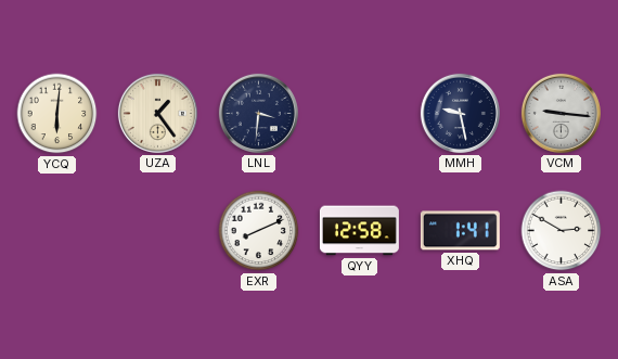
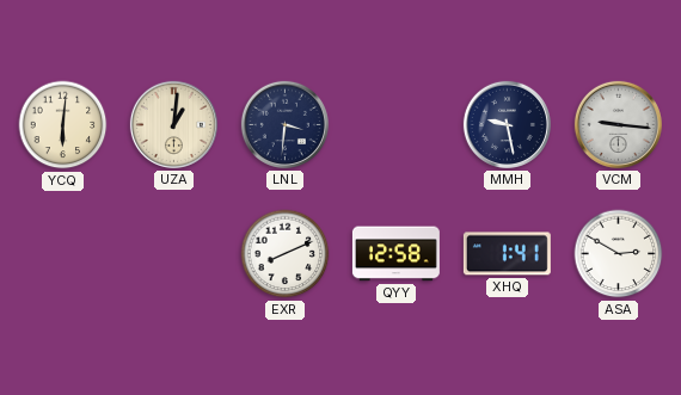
UZA: 1:24 -> 1:01
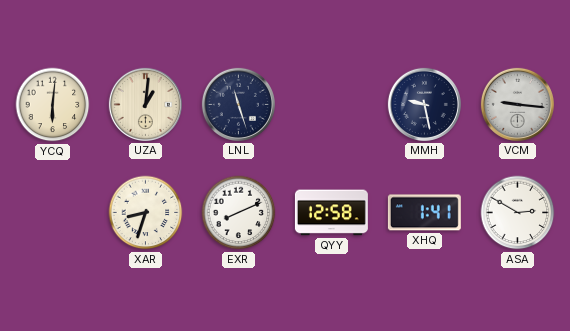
LNL: 3:31 -> 11:27
XAR: none -> 8:33
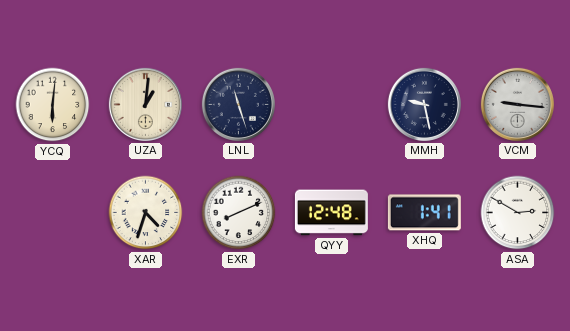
XAR: 8:33 -> 4:33
QYY: 12:58 -> 12:48
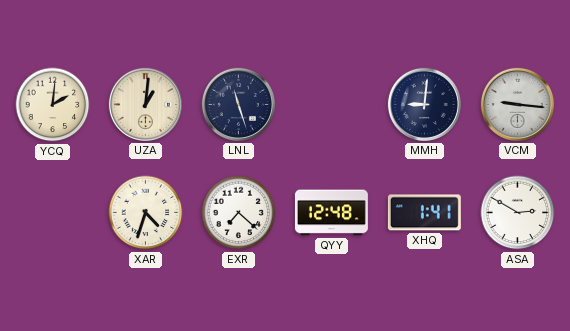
YCQ: 6:01 -> 2:01
MMH: 9:28 -> 9:01
EXR: 8:11 -> 7:22
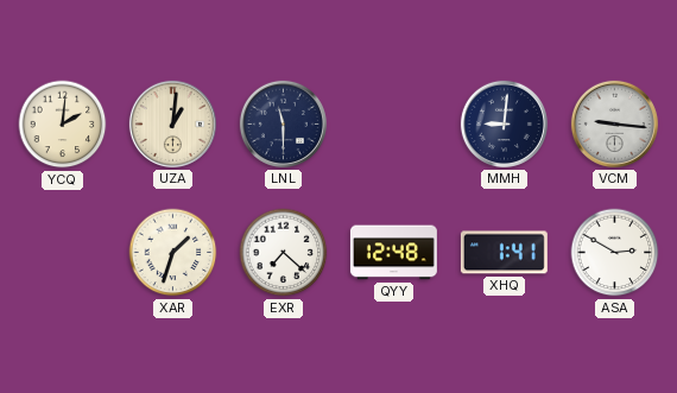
LNL: 11:27 -> 11:30
XAR: 4:33 -> 1:33
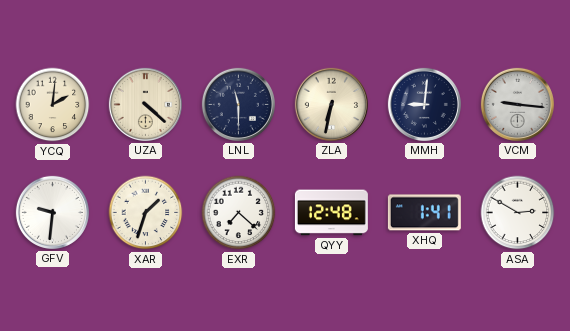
UZA: 1:01 -> 4:22
ZLA: none -> 6:32
GFV: none -> 9:31
